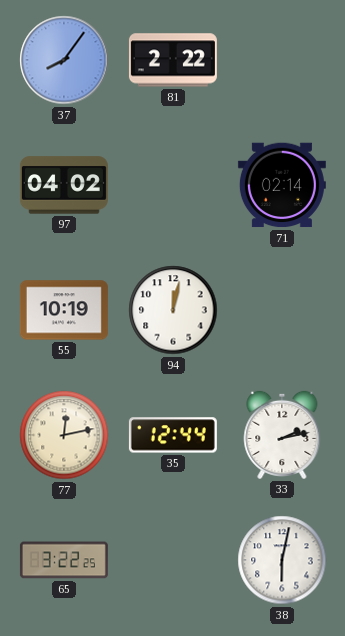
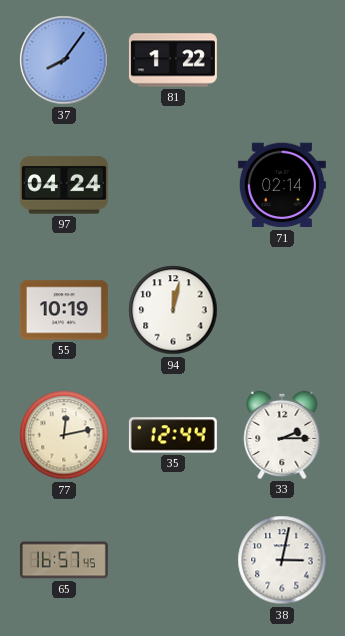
81: 2:22 -> 1:22
97: 04:02 -> 04:24
33: 2:13 -> 2:15
65: 3:22 -> 16:57
38: 6:02 -> 3:02
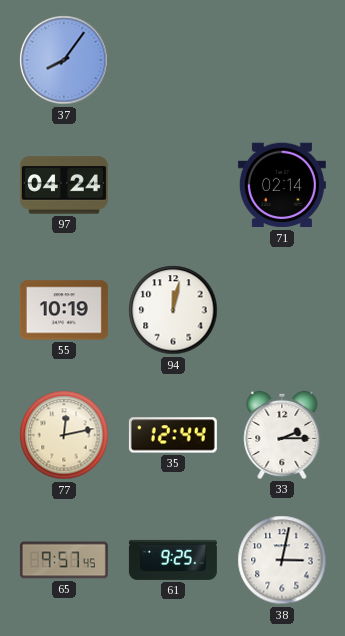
81: 1:22 -> none
65: 16:57 -> 9:57
61: none -> 9:25
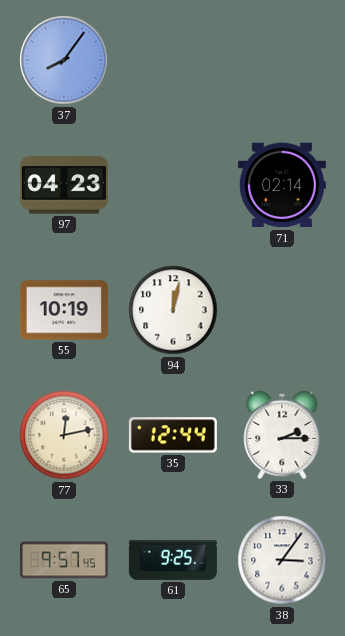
97: 04:24 -> 04:23
38: 3:02 -> 3:06
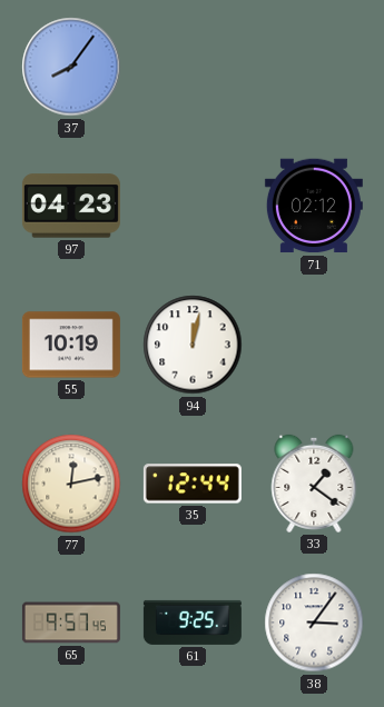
71: 02:14 -> 02:12
33: 2:15 -> 1:21
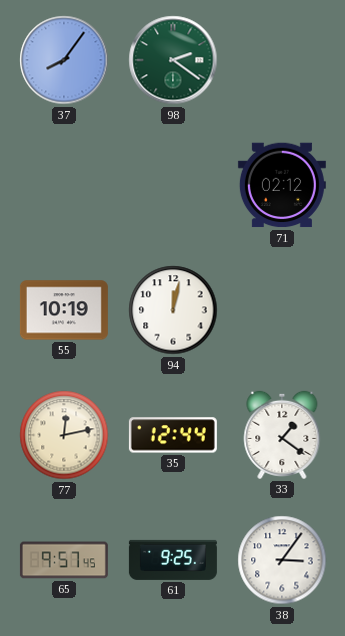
98: none -> 2:21
97: 04:23 -> none
